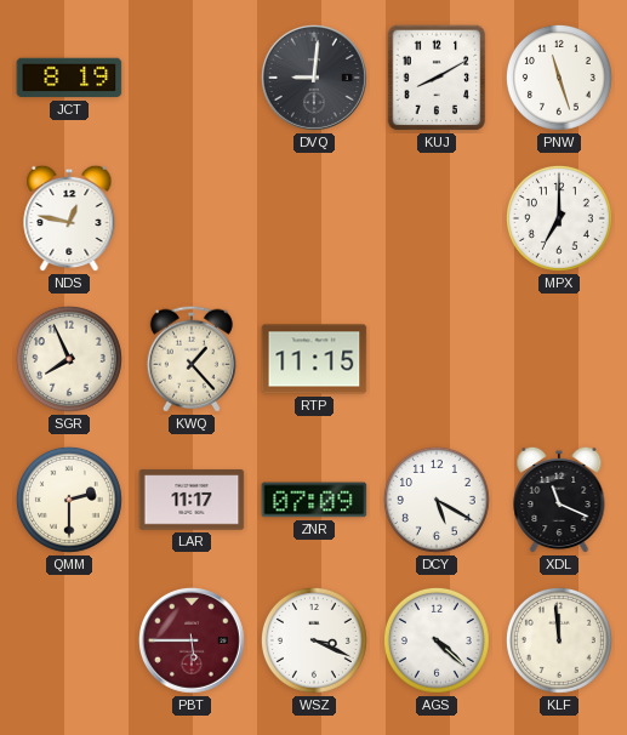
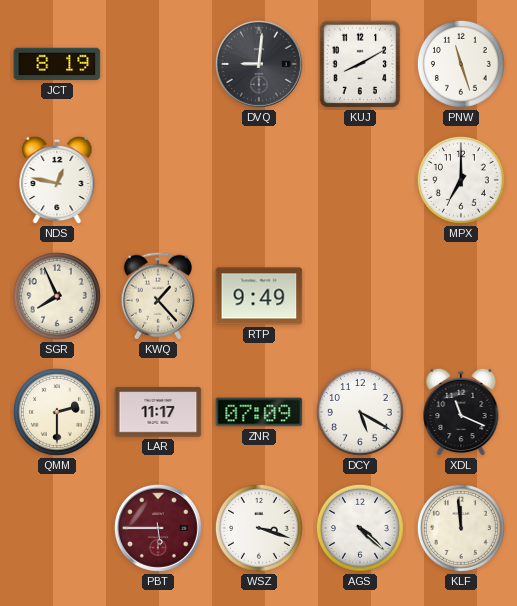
RTP: 11:15 -> 9:49
WSZ: 3:19 -> 3:18
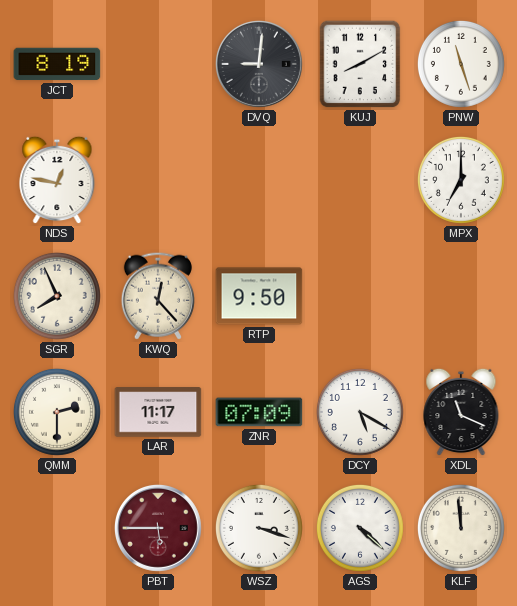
KWQ: 1:23 -> 12:23
RTP: 9:49 -> 9:50
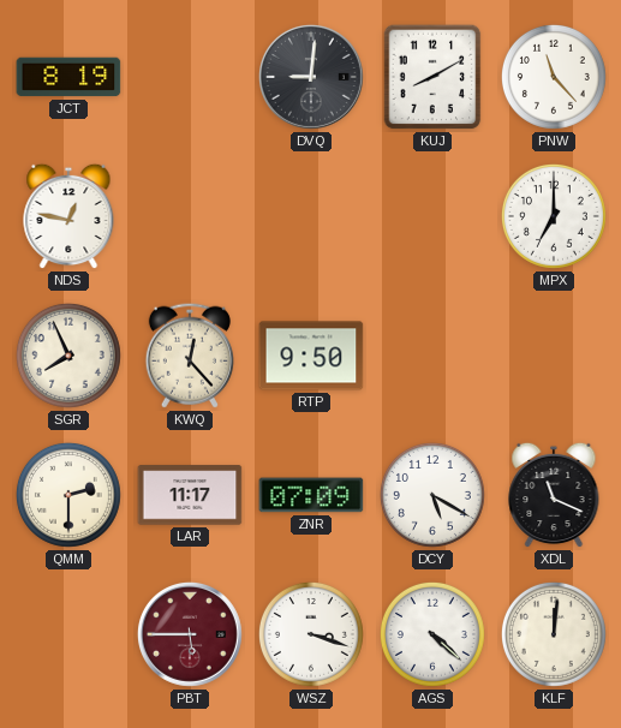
PNW: 11:27 -> 11:23
KLF: 11:59 -> 12:01
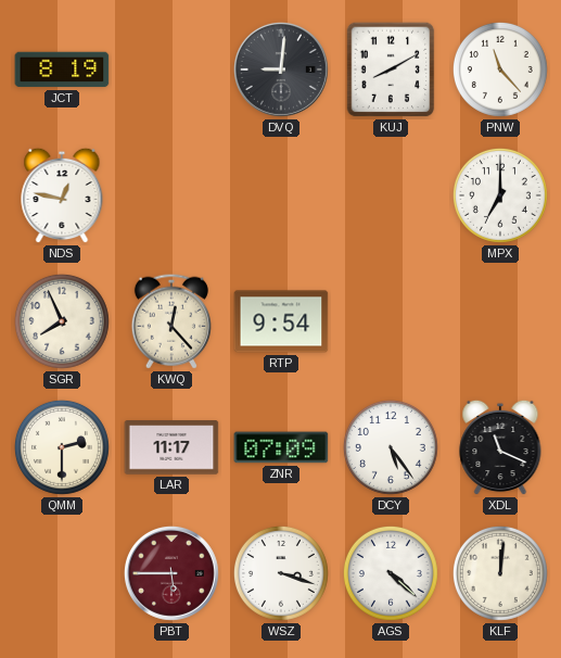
RTP: 9:50 -> 9:54
DCY: 5:20 -> 5:24
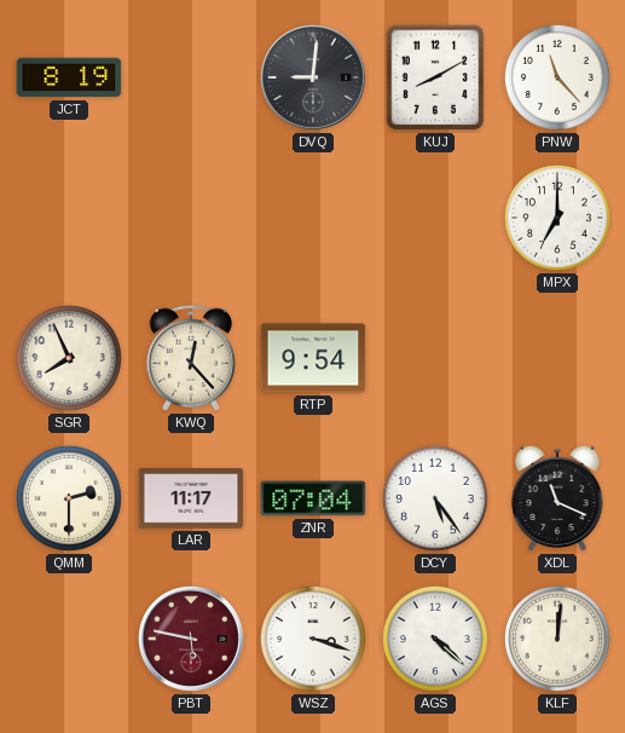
NDS: 12:47 -> none
ZNR: 07:09 -> 07:04
PBT: 5:45 -> 5:47
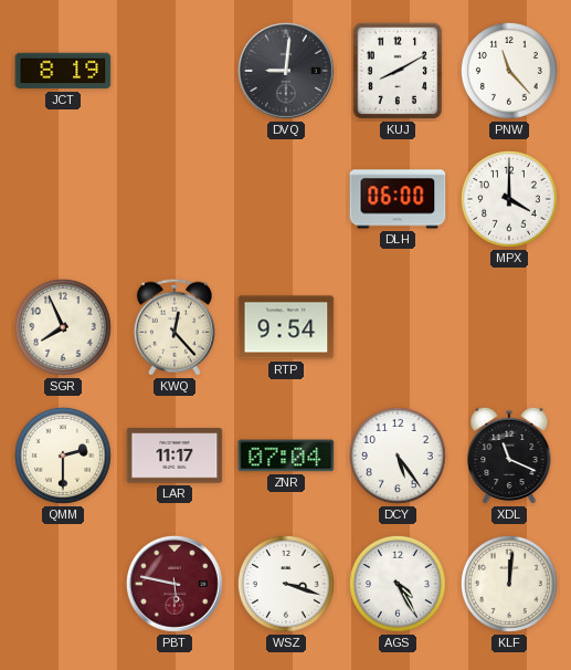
DLH: none -> 06:00
MPX: 7:00 -> 4:00
AGS: 4:22 -> 4:25
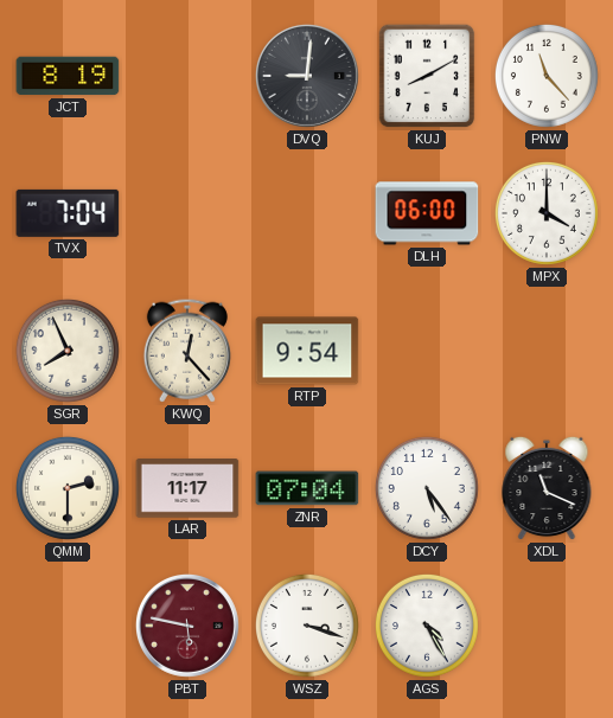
TVX: none -> 7:04
KLF: 12:01 -> none
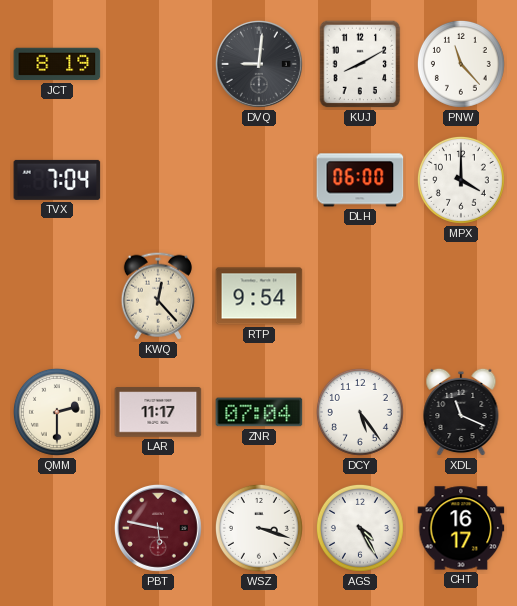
SGR: 7:56 -> none
CHT: none -> 16:17
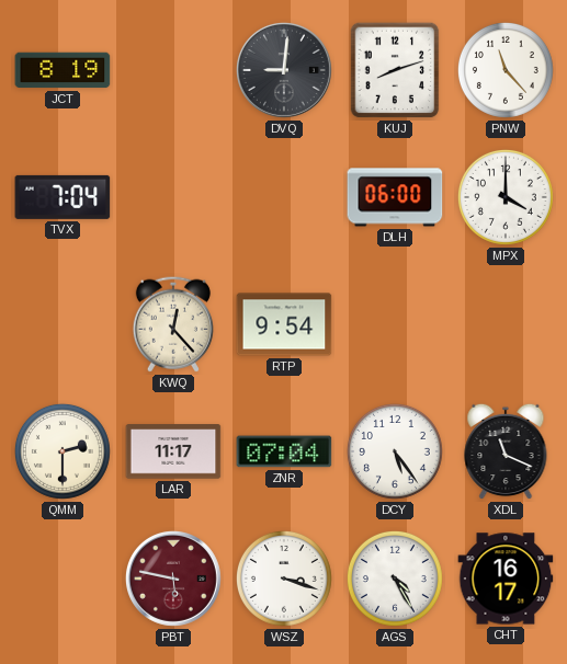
KUJ: 8:10 -> 8:12
